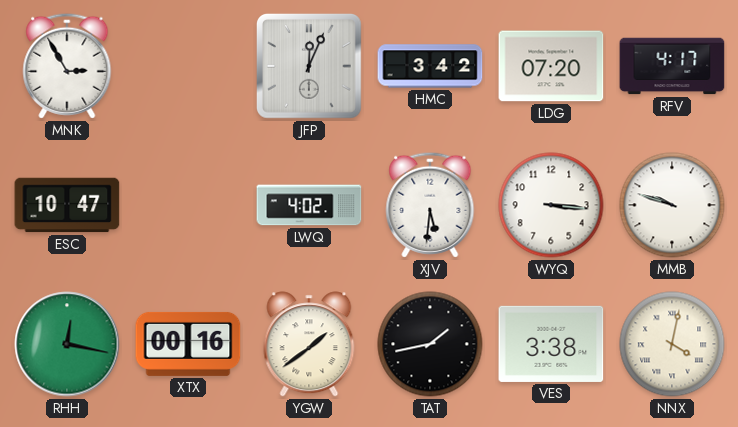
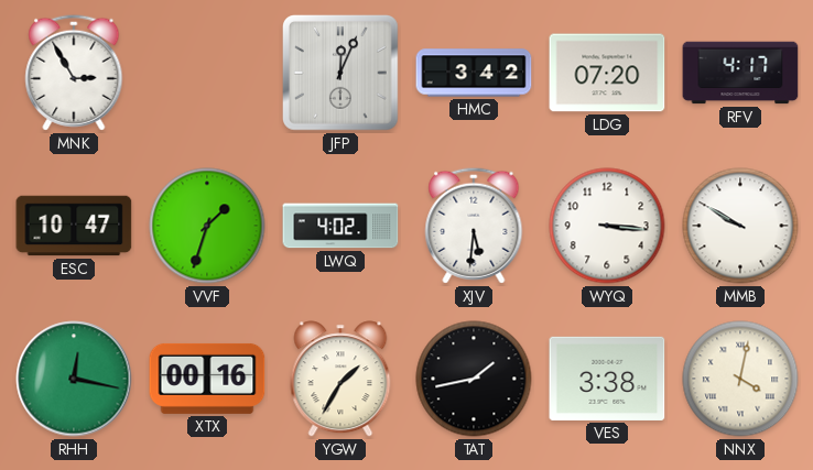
VVF: none -> 1:33
MMB: 9:48 -> 9:50
YGW: 1:39 -> 1:35
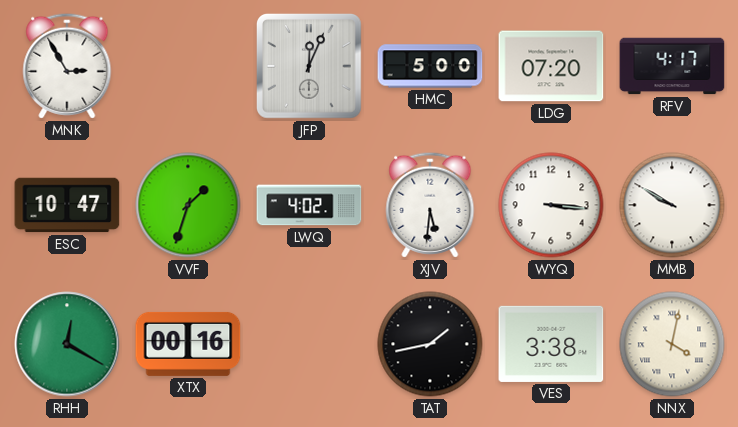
HMC: 3:42 -> 5:00
RHH: 12:17 -> 12:20
YGW: 1:35 -> none
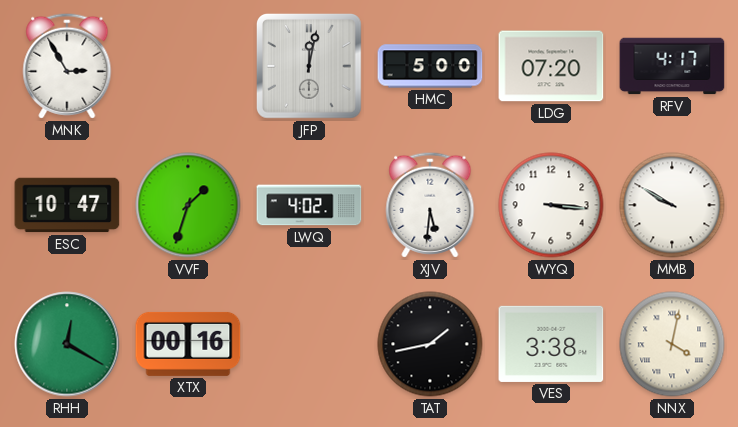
JFP: 12:04 -> 12:02
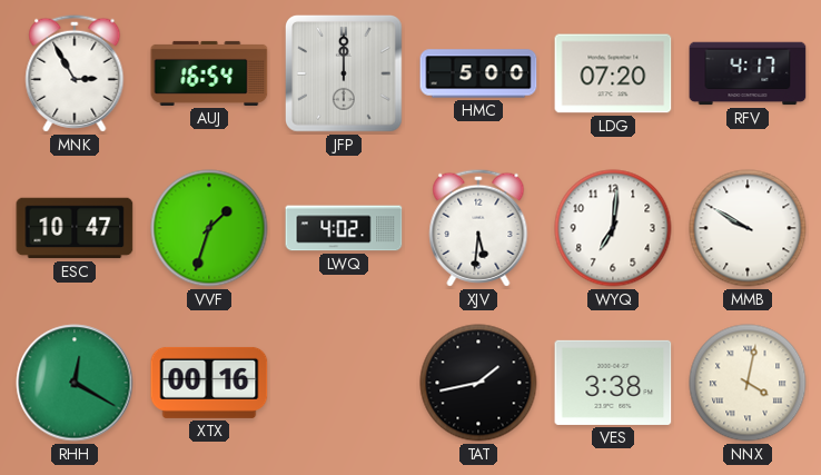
AUJ: none -> 16:54
JFP: 12:02 -> 12:00
WYQ: 3:16 -> 7:01
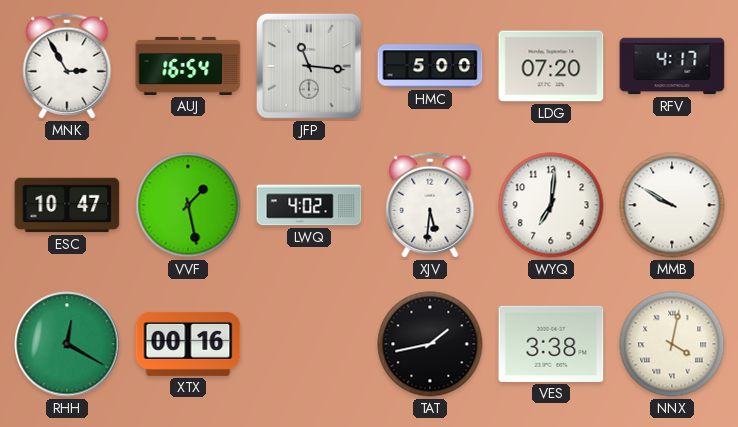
JFP: 12:00 -> 11:16
VVF: 1:33 -> 1:28
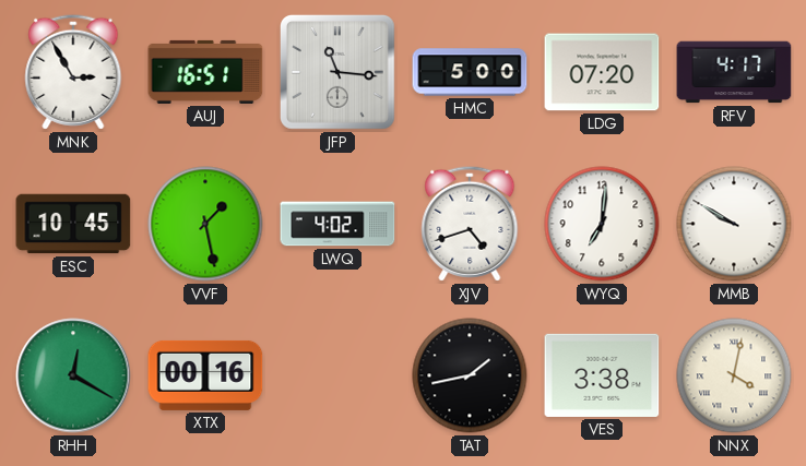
AUJ: 16:54 -> 16:51
ESC: 10:47 -> 10:45
XJV: 5:31 -> 4:42
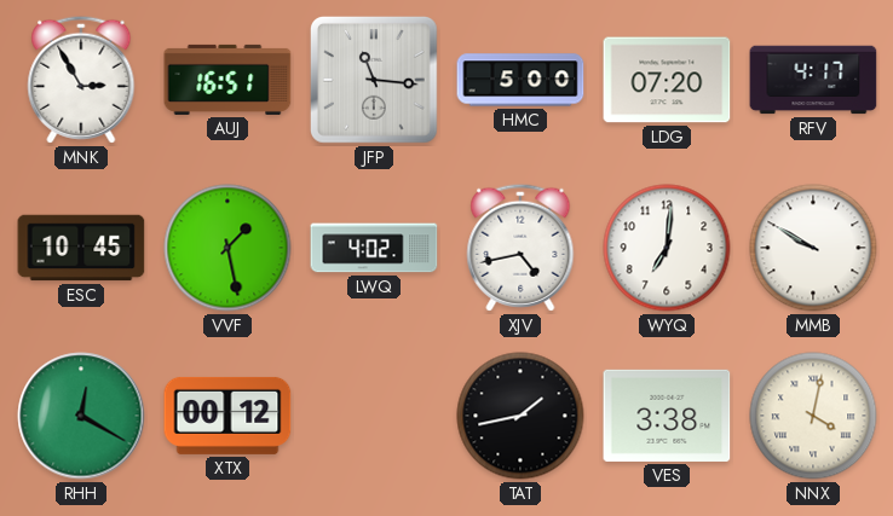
XJV: 4:42 -> 4:43
XTX: 00:16 -> 00:12
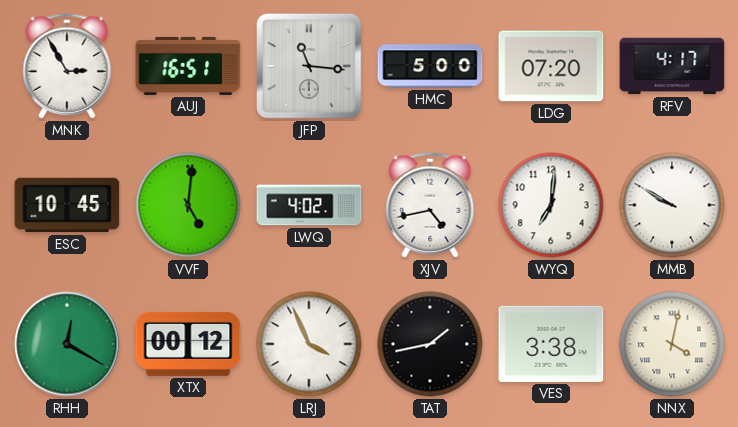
VVF: 1:28 -> 5:01
LRJ: none -> 3:56
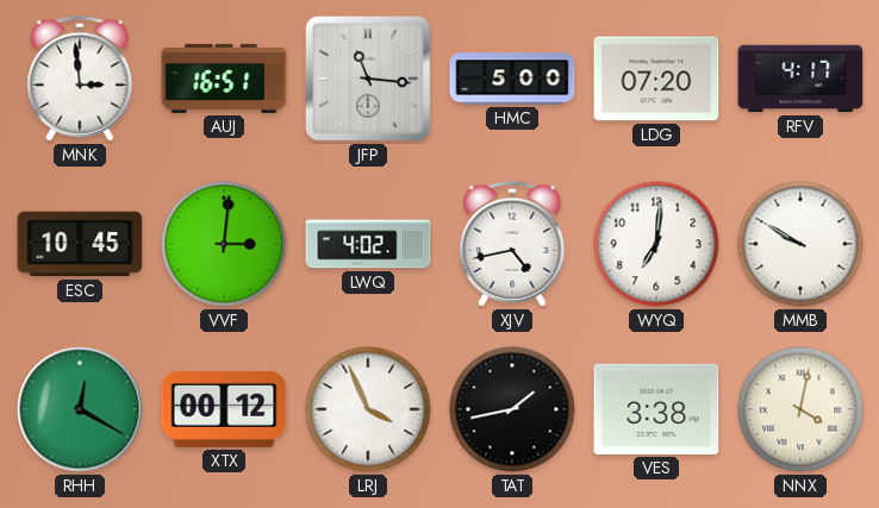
MNK: 2:55 -> 2:59
VVF: 5:01 -> 3:01
